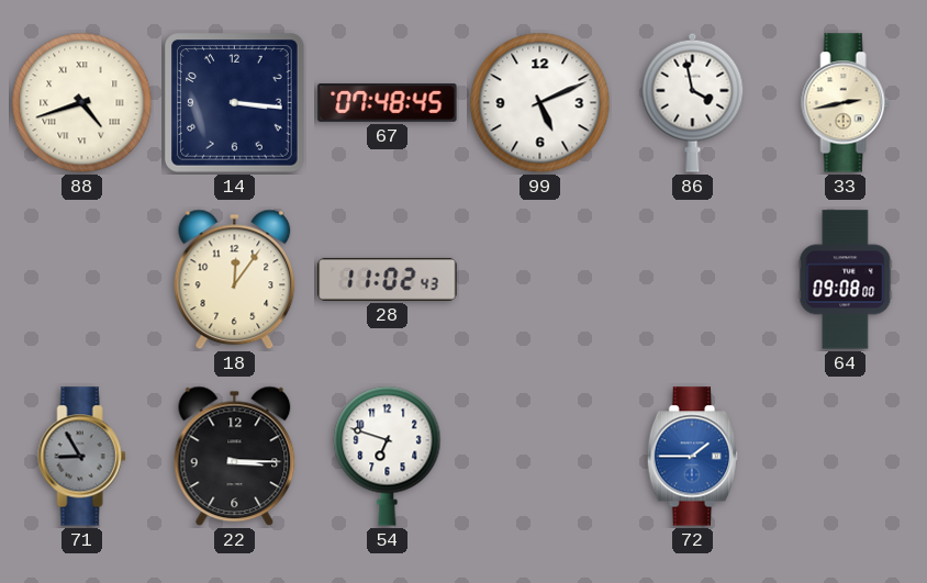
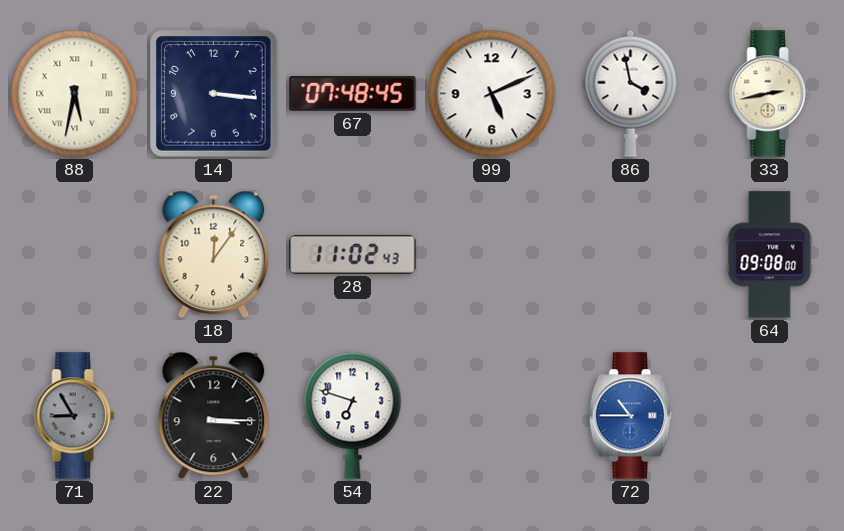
88: 4:42 -> 5:32
72: 1:45 -> 10:45
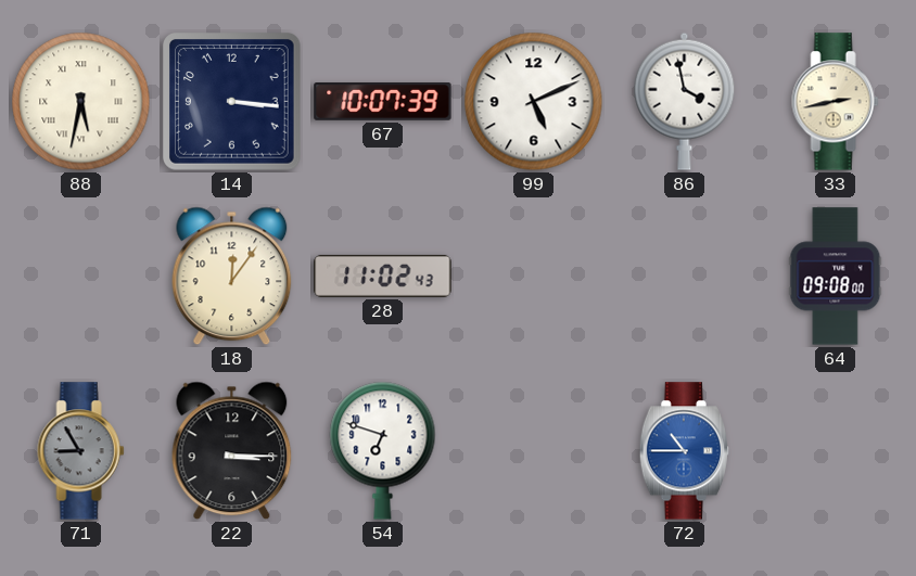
67: 07:48 -> 10:07
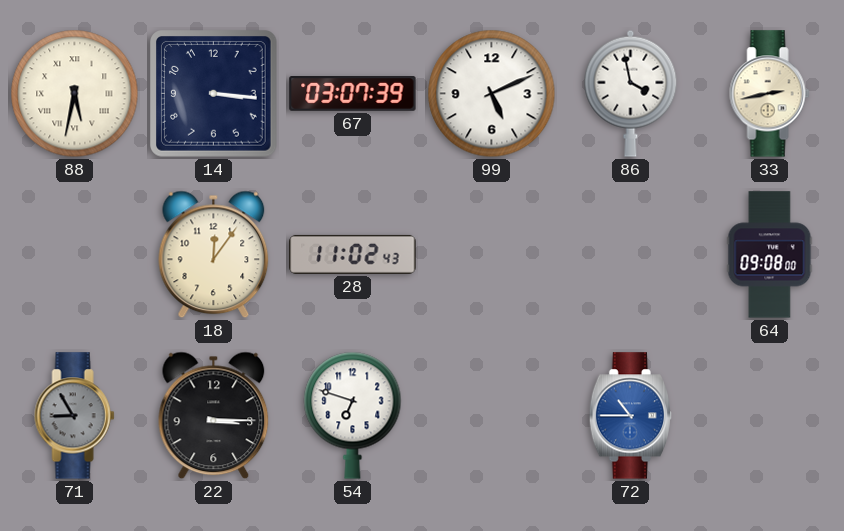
67: 10:07 -> 03:07
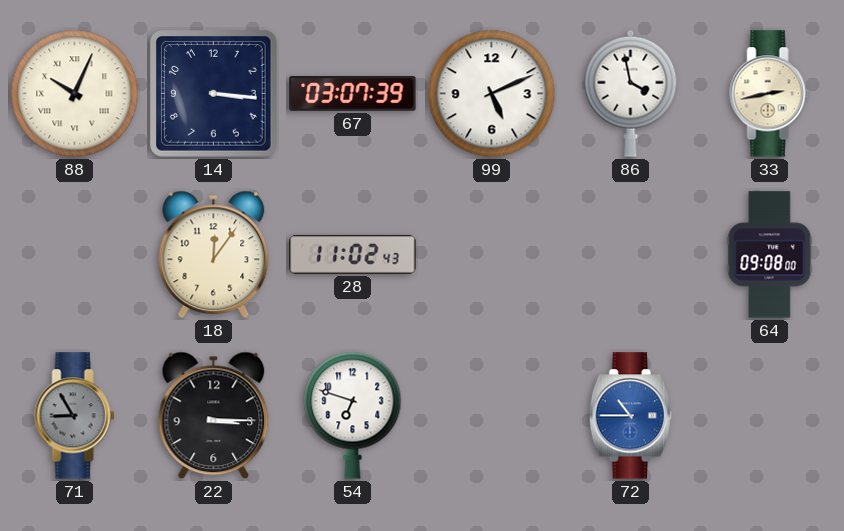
88: 5:32 -> 10:04
